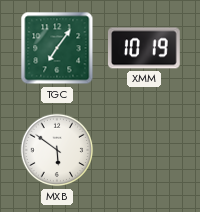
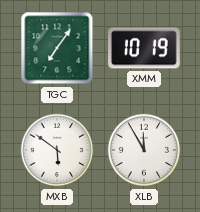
XLB: none -> 11:55
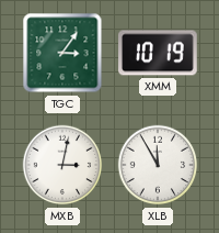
TGC: 7:06 -> 3:06
MXB: 5:51 -> 3:02
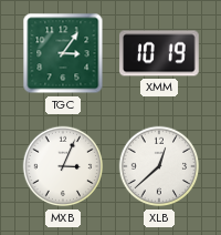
MXB: 3:02 -> 3:04
XLB: 11:55 -> 12:38
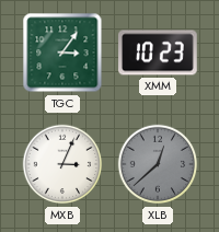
XMM: 10:19 -> 10:23
XLB dial: white -> grey
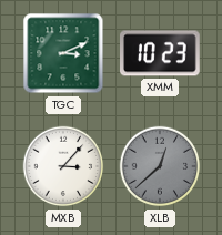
TGC: 3:06 -> 3:11
MXB: 3:04 -> 3:07
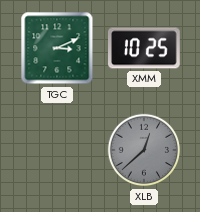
XMM: 10:23 -> 10:25
MXB: 3:07 -> none
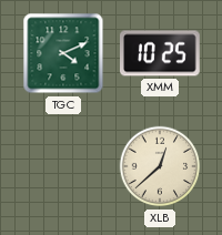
TGC: 3:11 -> 4:11
XLB dial: grey -> cream
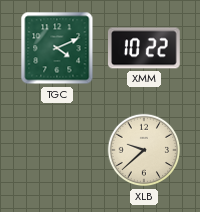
XMM: 10:25 -> 10:22
XLB: 12:38 -> 9:38
